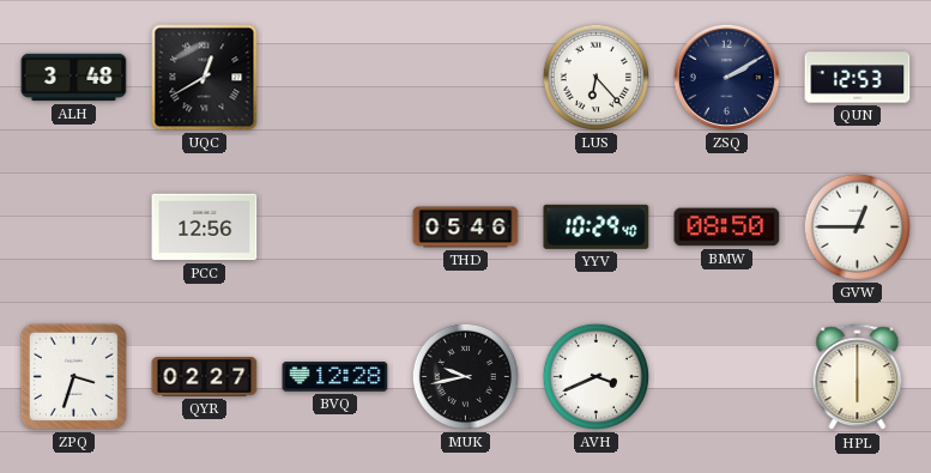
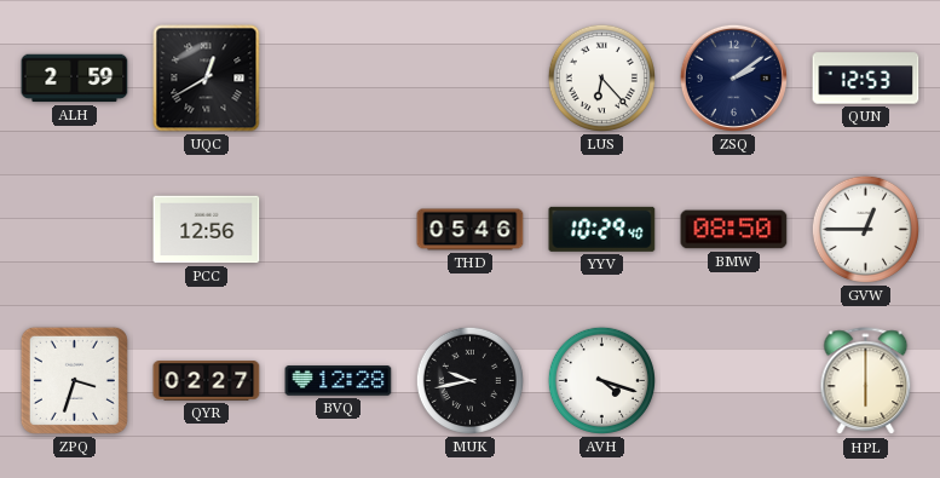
ALH: 3:48 -> 2:59
ZSQ: 2:10 -> 2:09
AVH: 3:41 -> 4:18
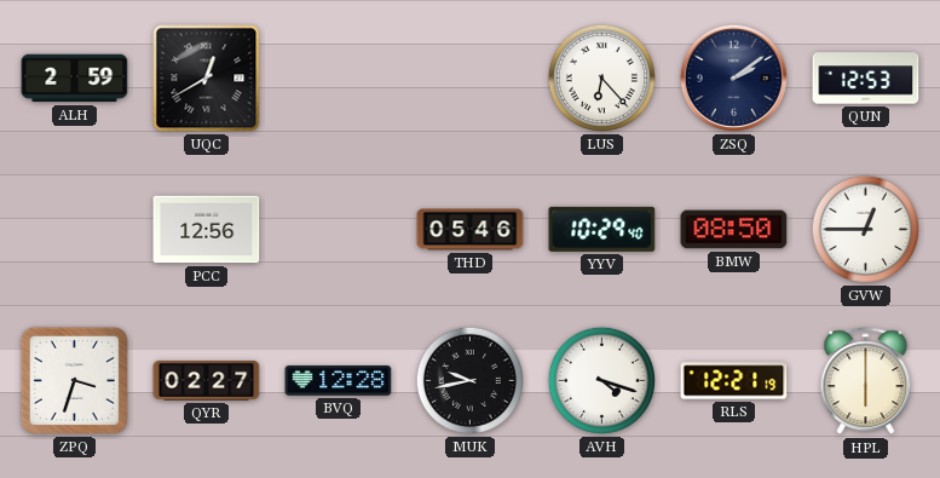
RLS: none -> 12:21
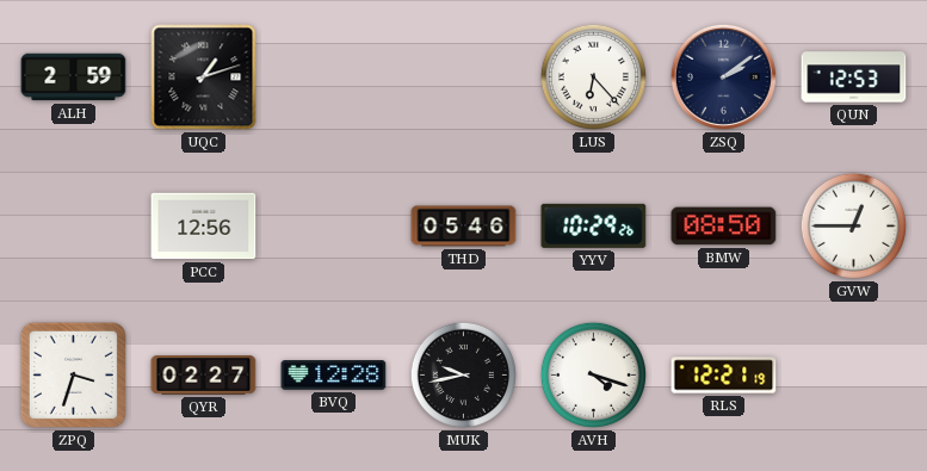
UQC: 12:40 -> 1:12
YYV: 10:29:40 -> 10:29:26
HPL: 6:00 -> none
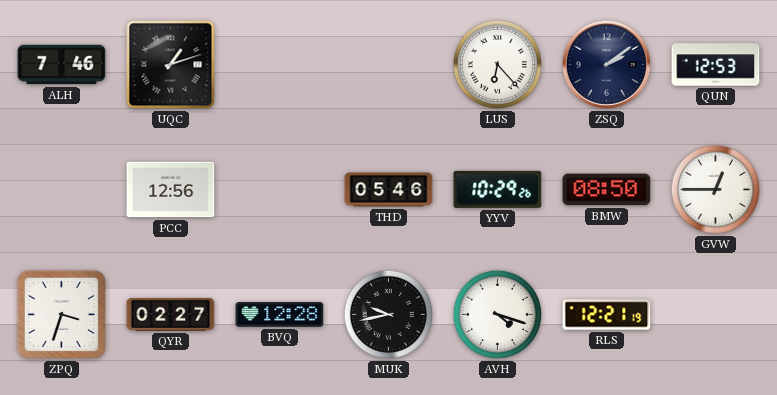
ALH: 2:59 -> 7:46
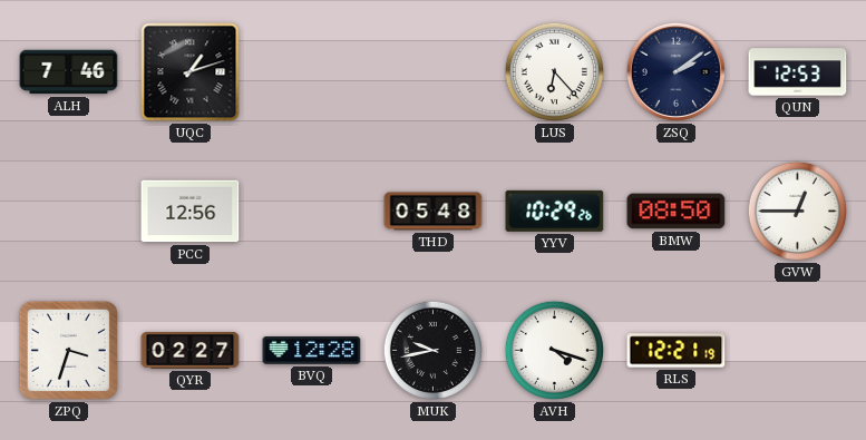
THD: 05:46 -> 05:48
